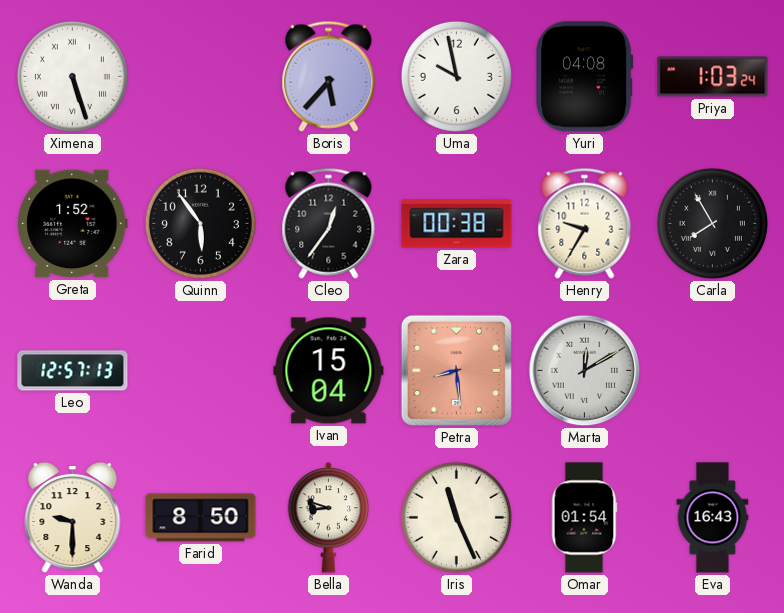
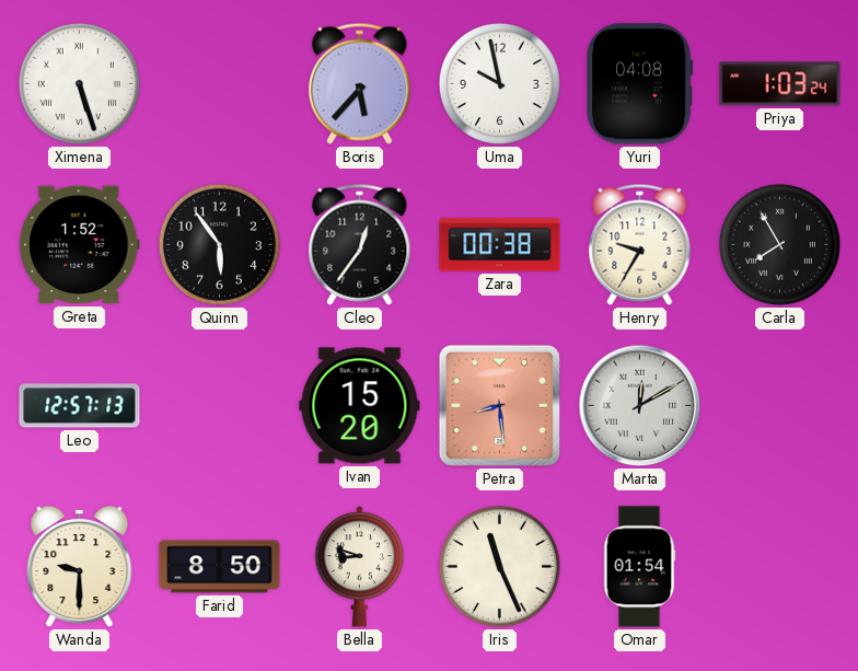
Ivan: 15:04 -> 15:20
Eva: 16:43 -> none
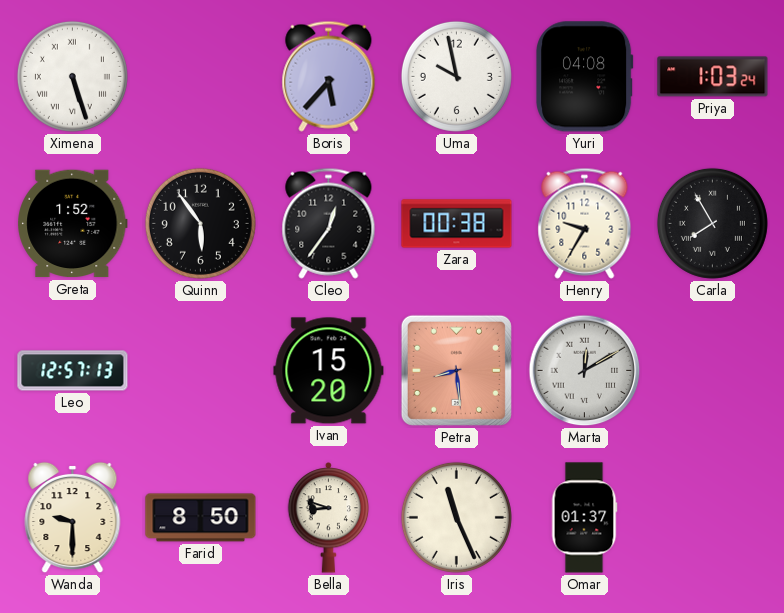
Omar: 01:54 -> 01:37
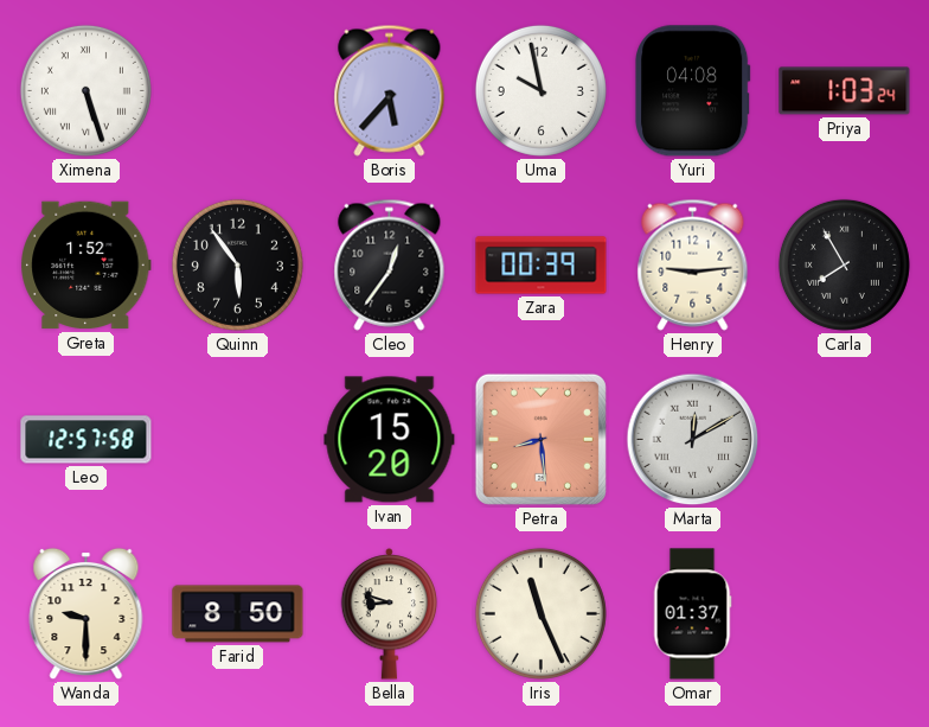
Zara: 00:38 -> 00:39
Henry: 9:35 -> 9:14
Leo: 12:57:13 -> 12:57:58
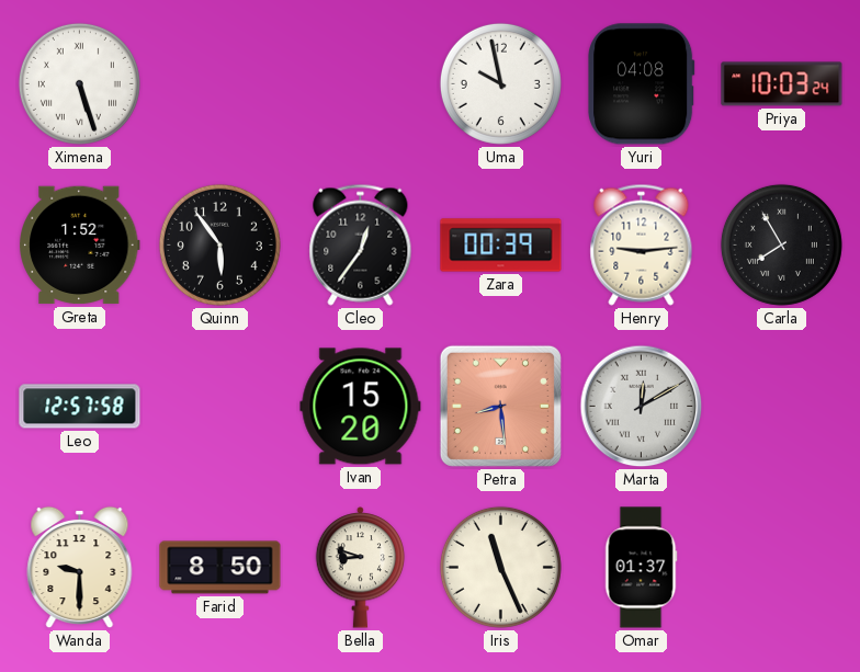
Boris: 5:37 -> none
Priya: 1:03 -> 10:03
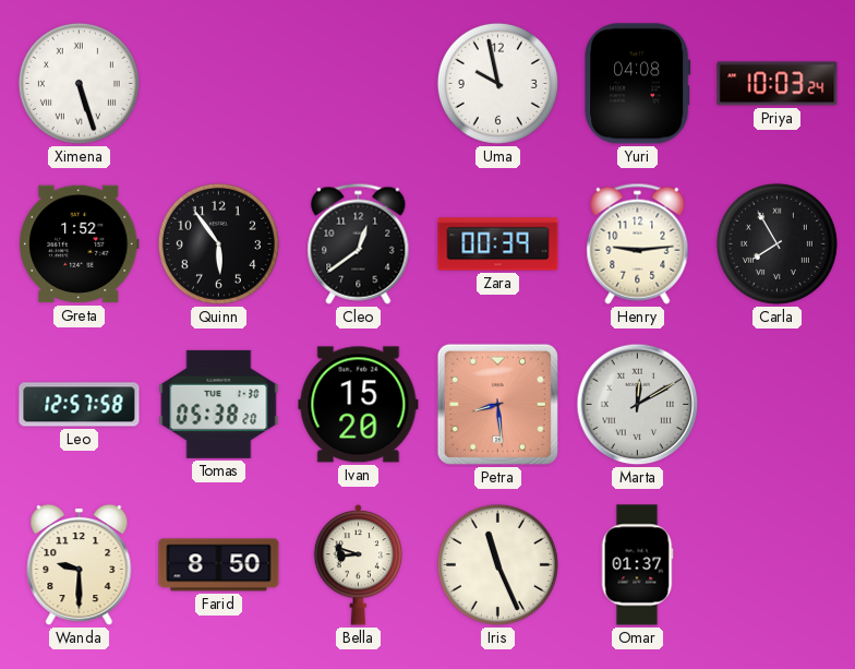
Cleo: 12:36 -> 12:39
Tomas: none -> 05:38
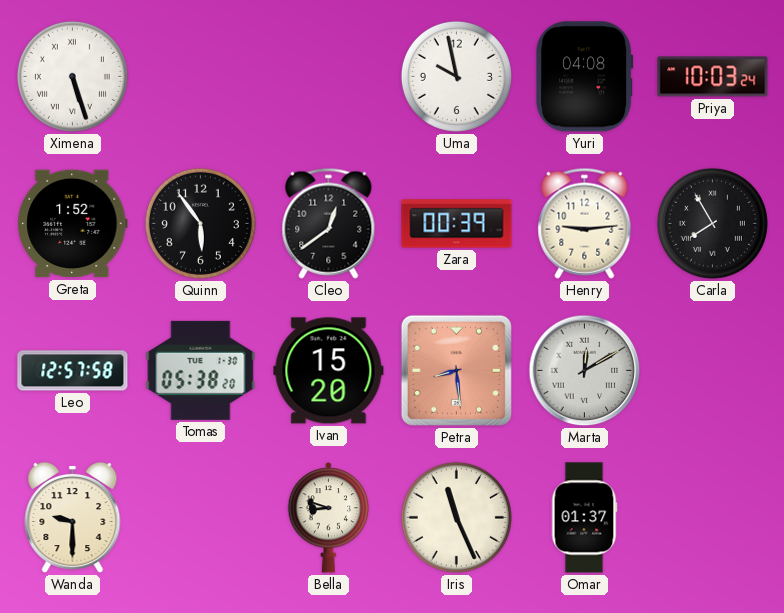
Farid: 8:50 -> none
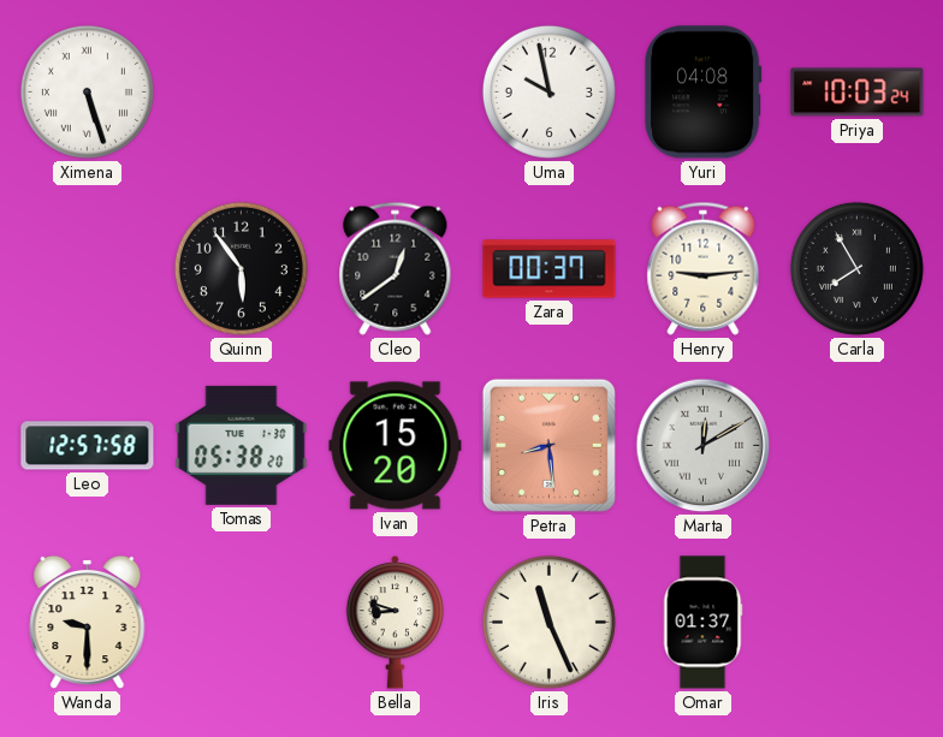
Greta: 1:52 -> none
Zara: 00:39 -> 00:37
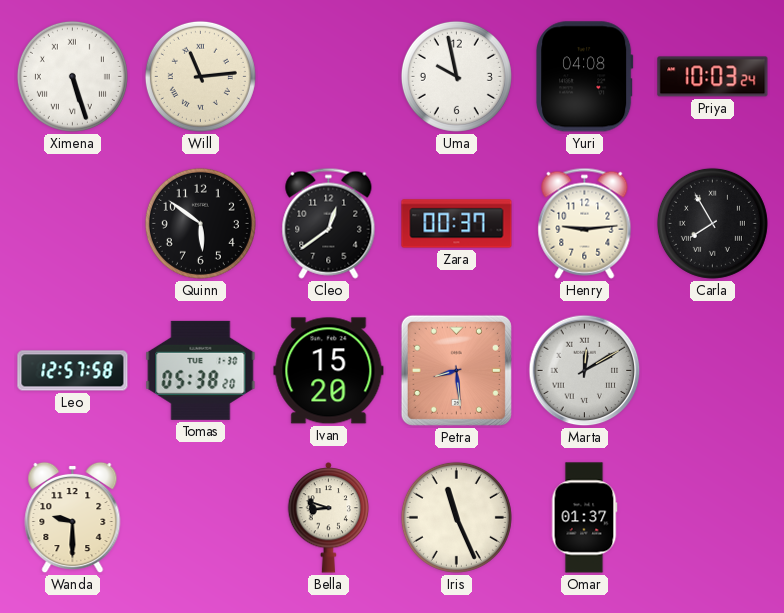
Will: none -> 11:14
Quinn: 5:54 -> 5:51
